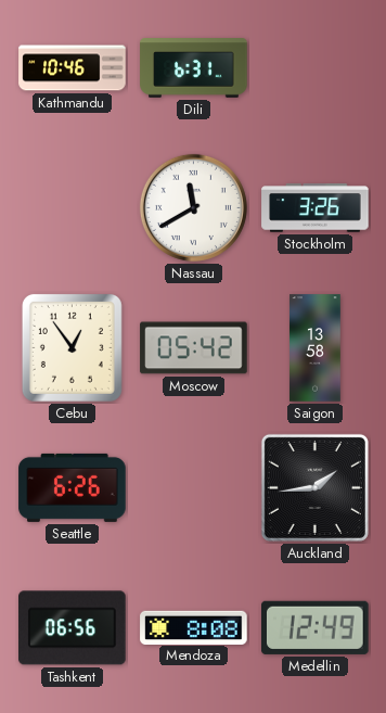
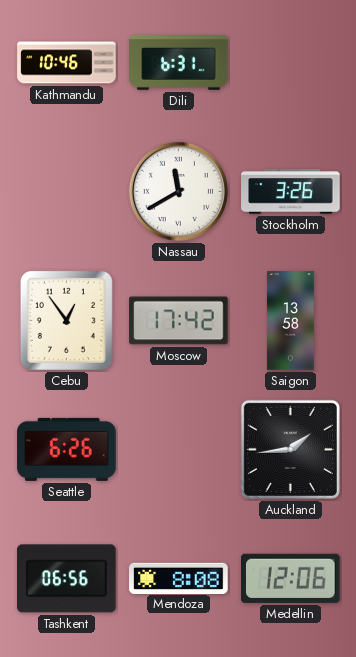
Moscow: 05:42 -> 17:42
Medellin: 12:49 -> 12:06
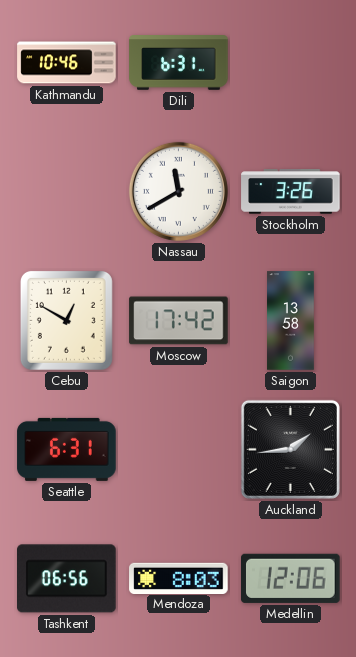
Cebu: 12:54 -> 12:50
Seattle: 6:26 -> 6:31
Mendoza: 8:08 -> 8:03
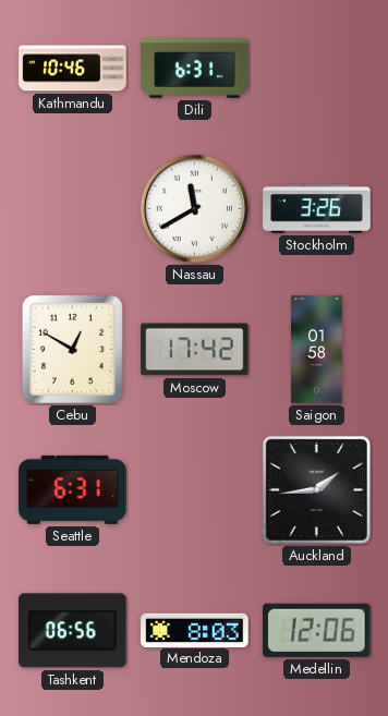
Saigon: 13:58 -> 01:58
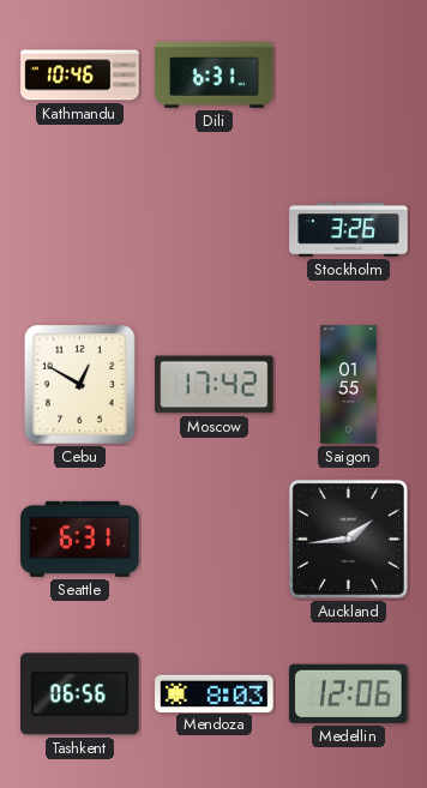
Nassau: 11:40 -> none
Saigon: 01:58 -> 01:55
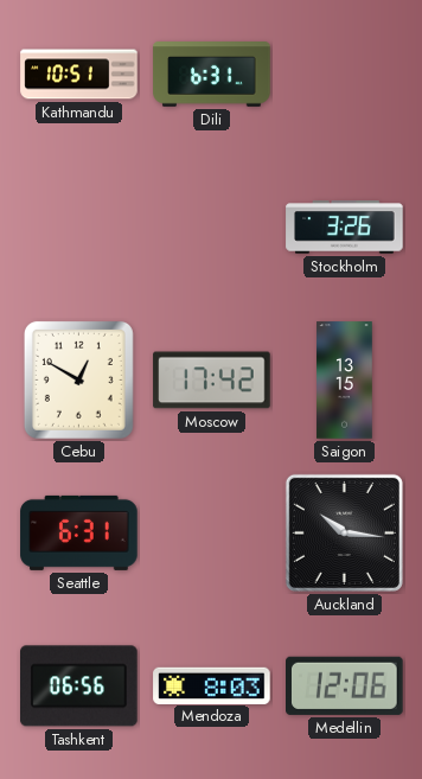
Kathmandu: 10:46 -> 10:51
Saigon: 01:55 -> 13:15
Auckland: 1:44 -> 10:16
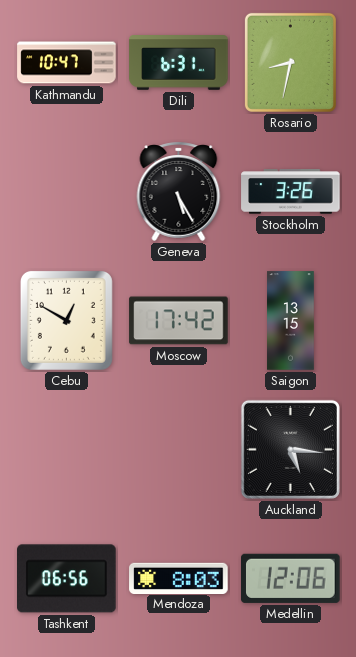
Kathmandu: 10:51 -> 10:47
Rosario: none -> 8:32
Geneva: none -> 5:25
Seattle: 6:31 -> none
Auckland: 10:16 -> 5:16
